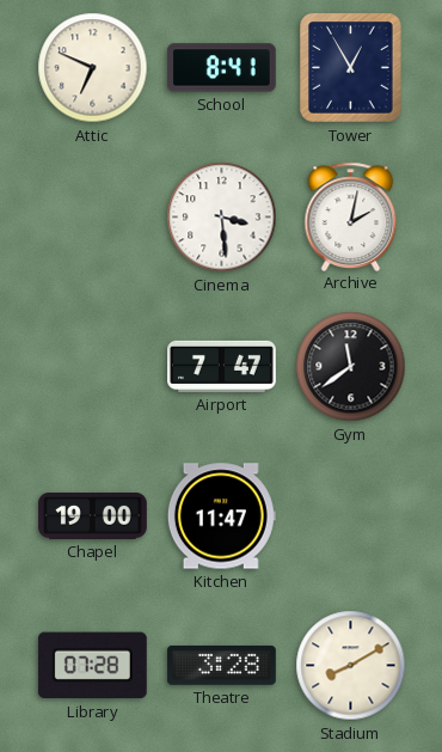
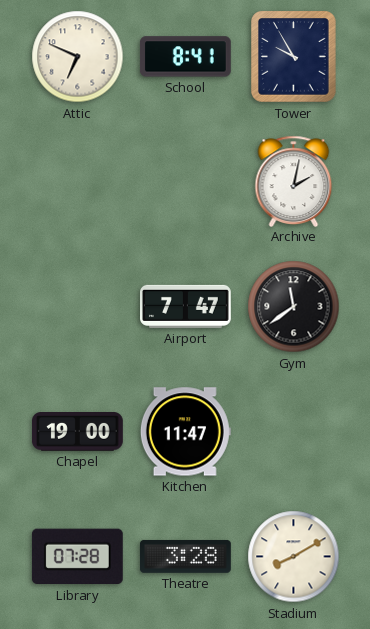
Tower: 12:55 -> 9:55
Cinema: 3:29 -> none
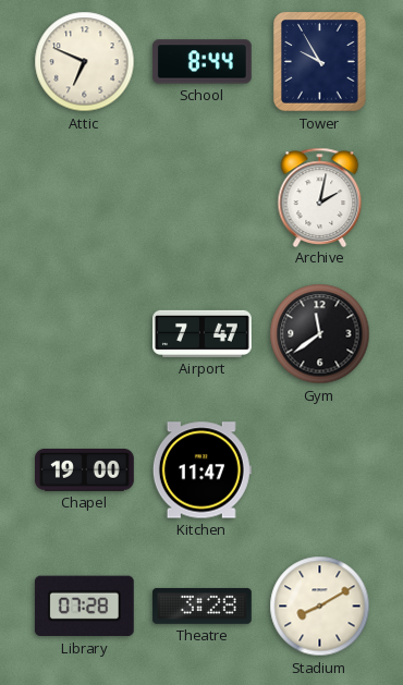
School: 8:41 -> 8:44
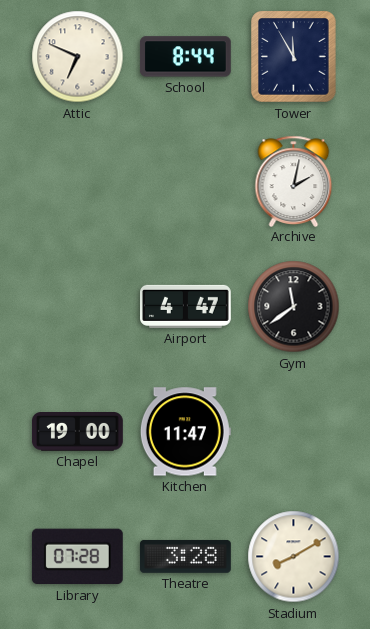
Tower: 9:55 -> 11:55
Airport: 7:47 -> 4:47
